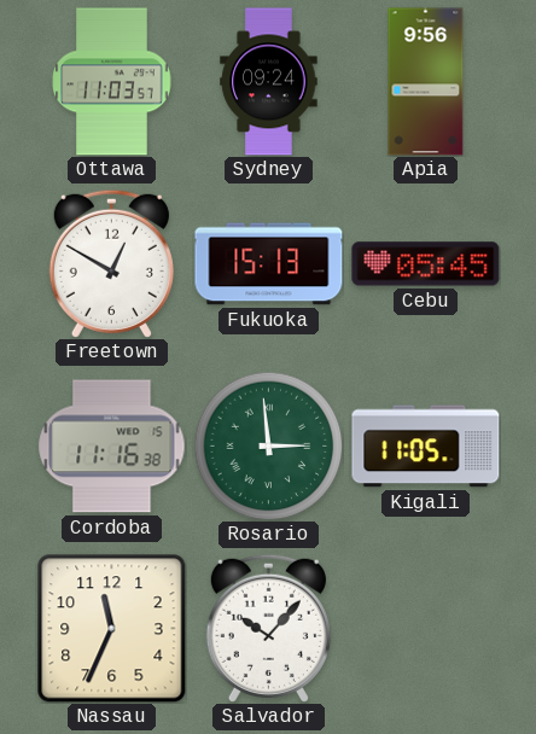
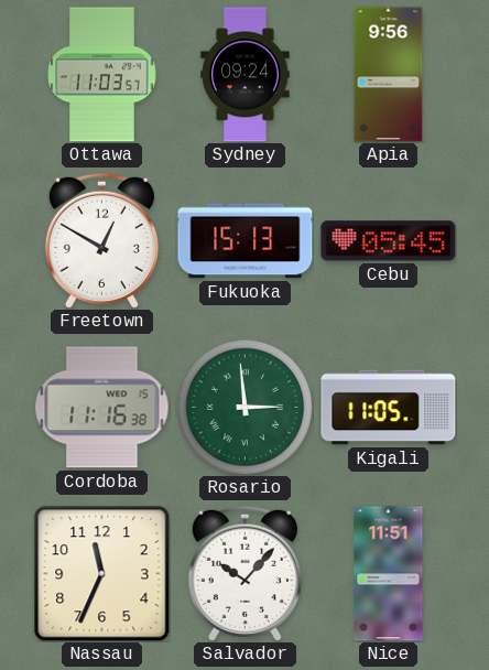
Nice: none -> 11:51
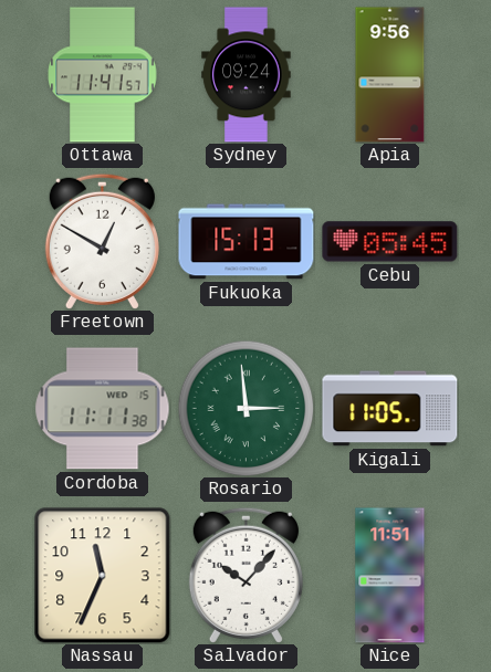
Ottawa: 11:03 -> 11:41
Cordoba: 11:16 -> 11:11
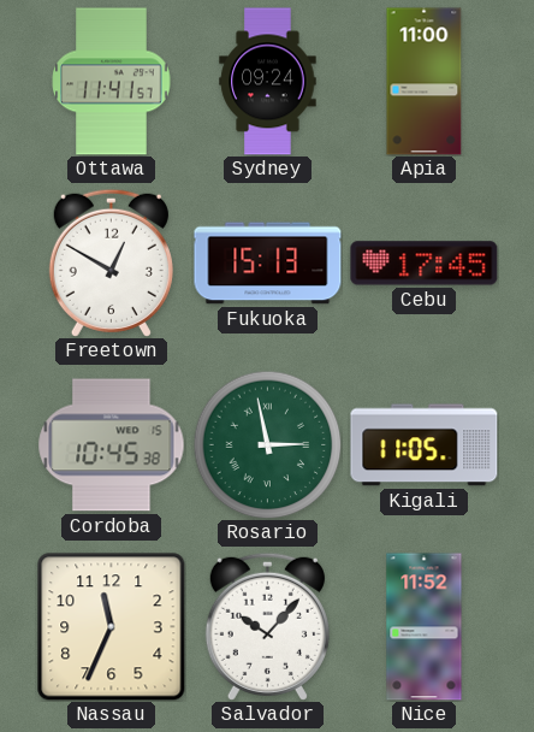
Apia: 9:56 -> 11:00
Cebu: 05:45 -> 17:45
Cordoba: 11:11 -> 10:45
Rosario: 2:59 -> 2:58
Nice: 11:51 -> 11:52
